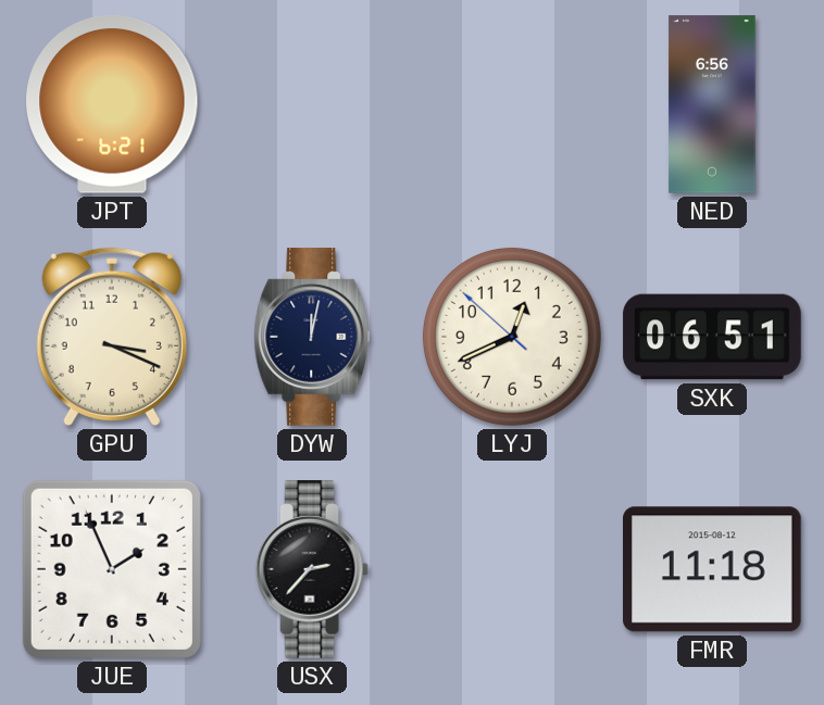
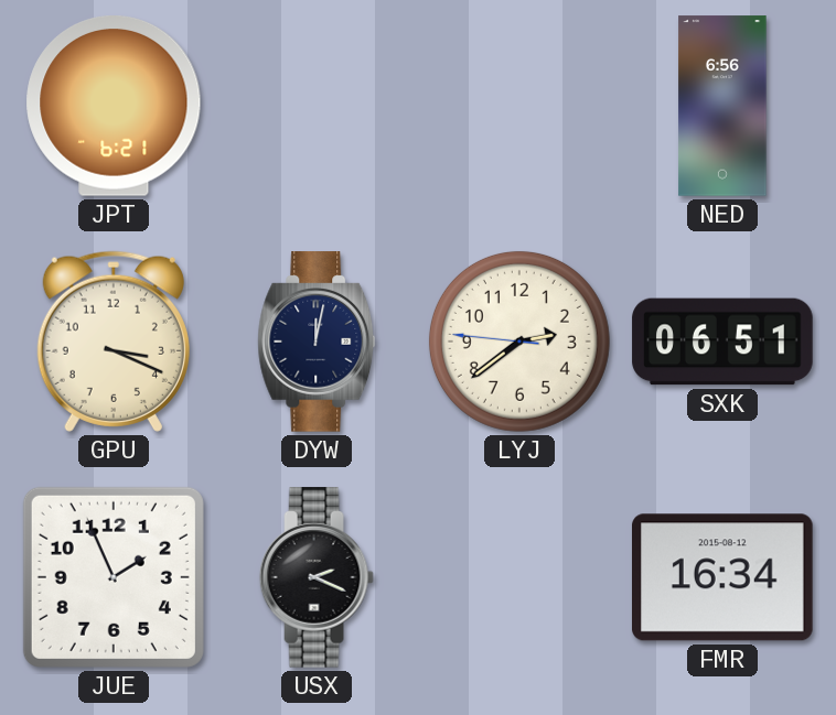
LYJ: 12:40 -> 2:38
USX: 2:37 -> 2:19
FMR: 11:18 -> 16:34
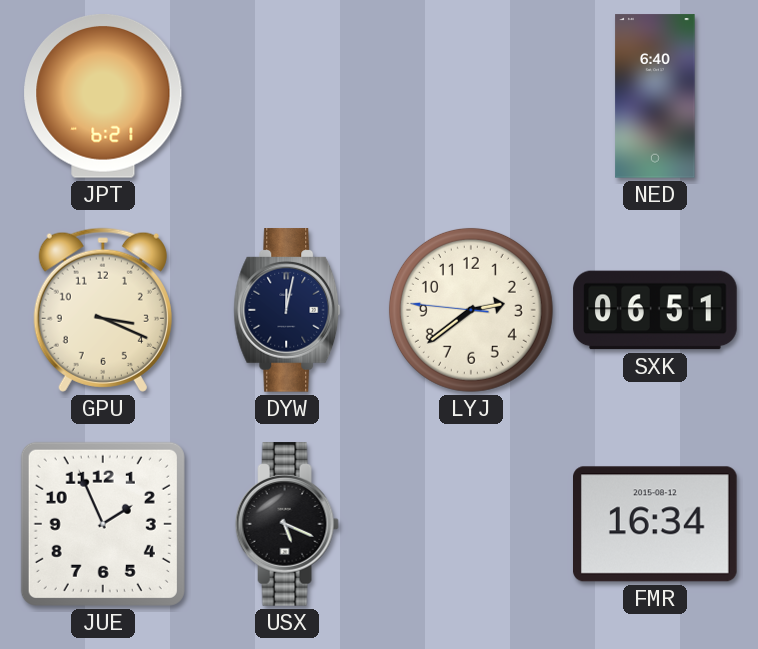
NED: 6:56 -> 6:40
USX: 2:19 -> 5:19
